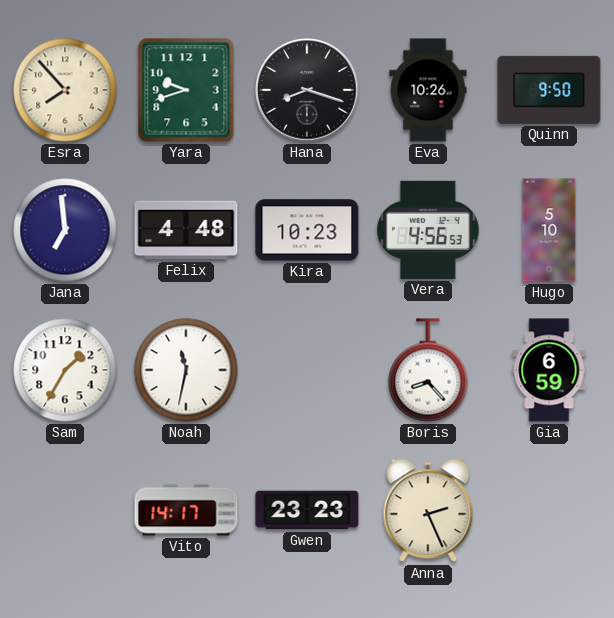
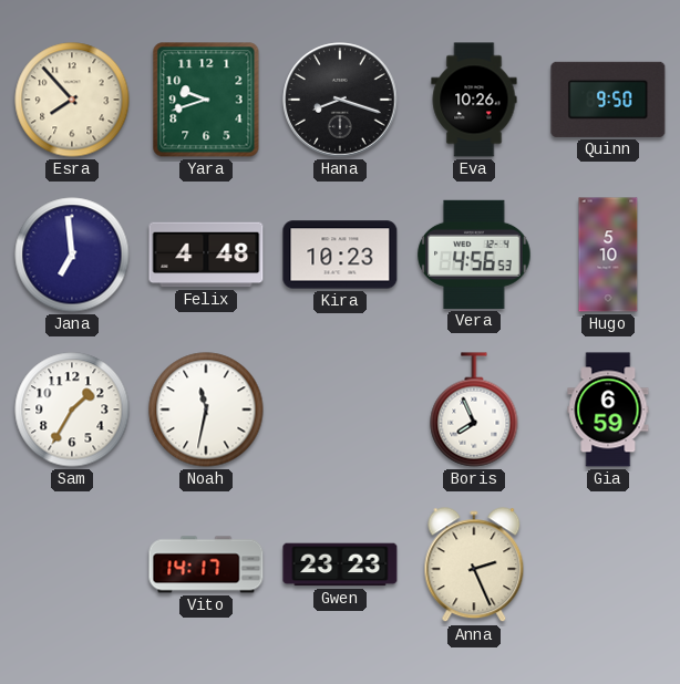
Boris: 8:23 -> 7:56
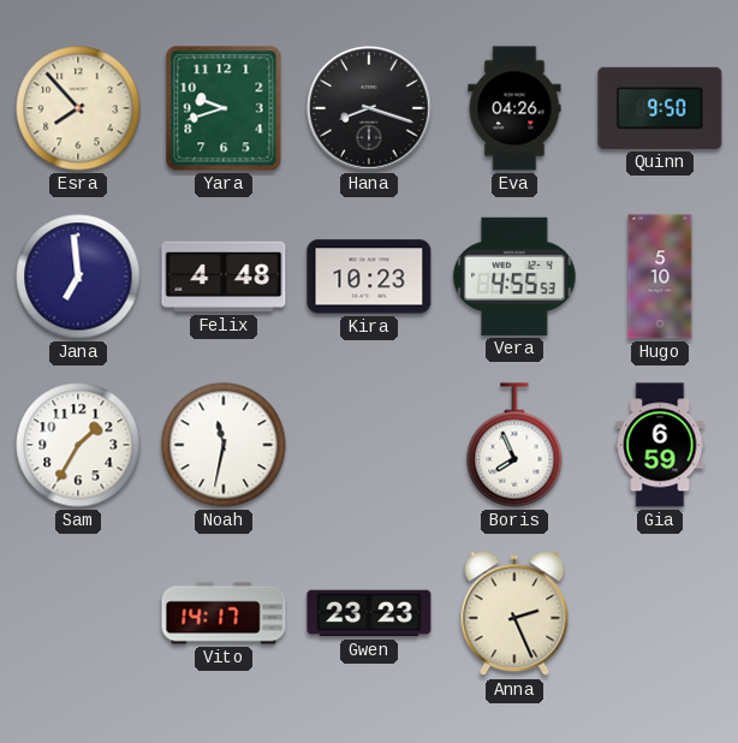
Eva: 10:26 -> 04:26
Vera: 4:56 -> 4:55
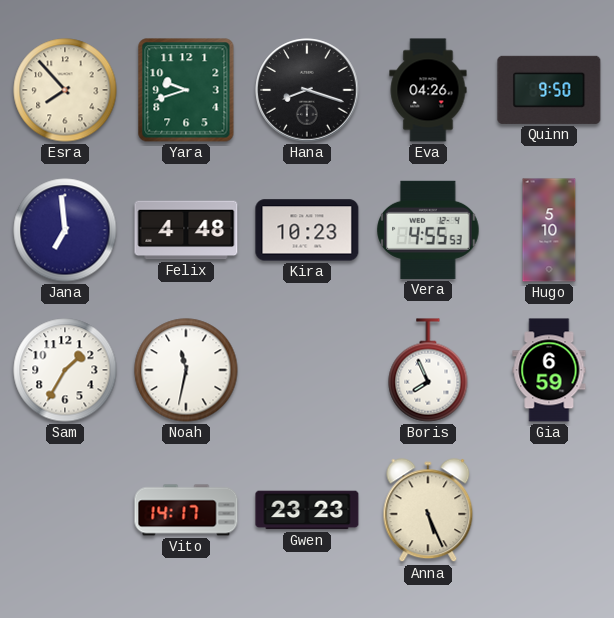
Anna: 2:26 -> 5:26
